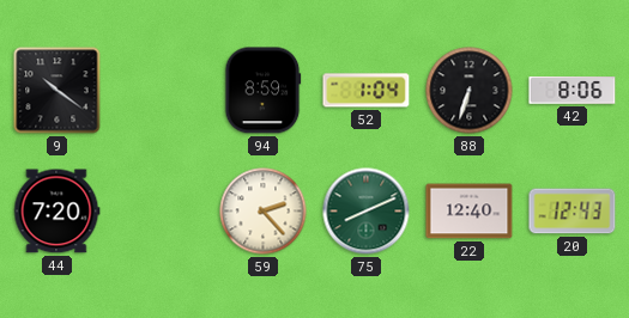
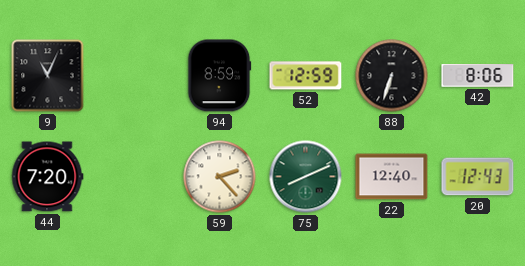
9: 10:21 -> 11:04
52: 1:04 -> 12:59
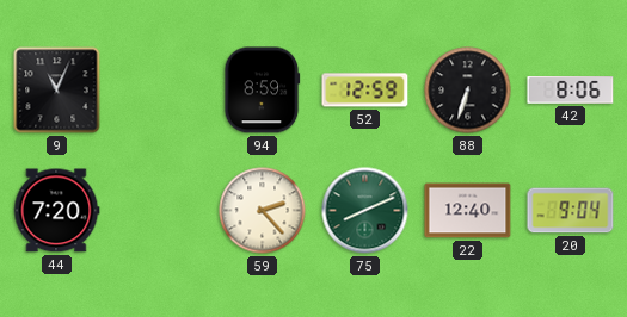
20: 12:43 -> 9:04
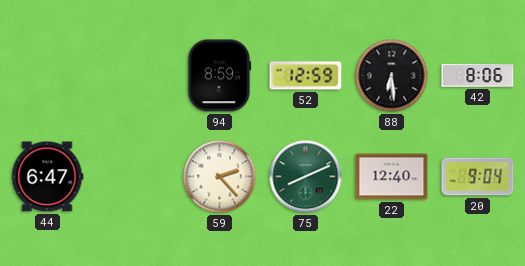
9: 11:04 -> none
88: 6:33 -> 6:29
44: 7:20 -> 6:47
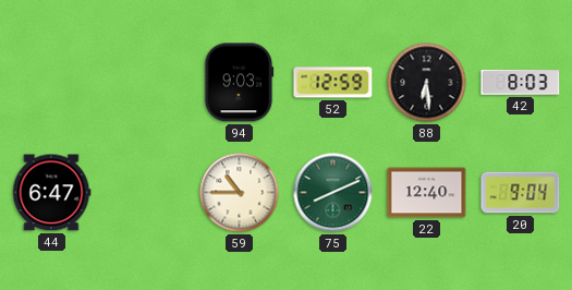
94: 8:59 -> 9:03
42: 8:06 -> 8:03
59: 2:23 -> 10:45
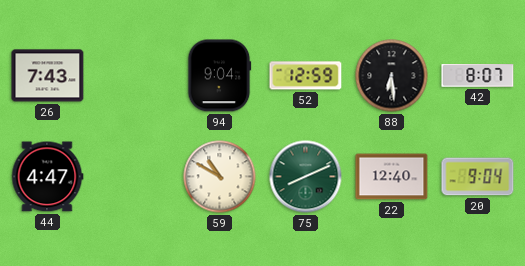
26: none -> 7:43
94: 9:03 -> 9:04
42: 8:03 -> 8:07
44: 6:47 -> 4:47
59: 10:45 -> 10:50
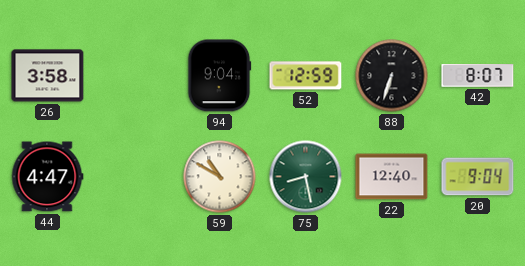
26: 7:43 -> 3:58
88: 6:29 -> 6:33
75: 8:11 -> 8:28
